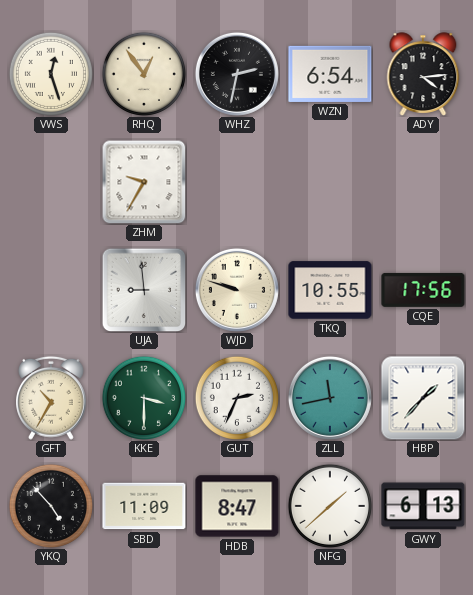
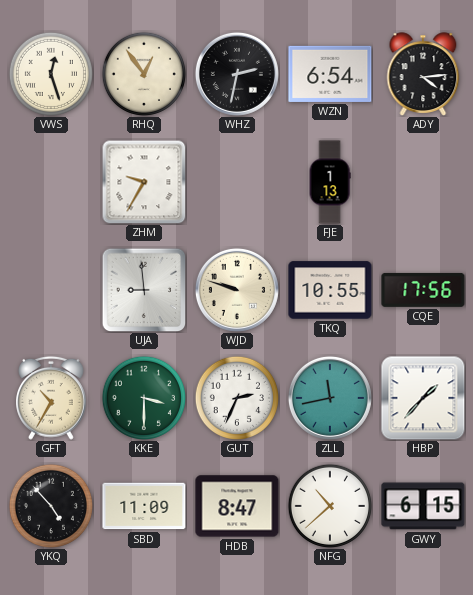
FJE: none -> 1:13
NFG: 1:38 -> 10:38
GWY: 6:13 -> 6:15
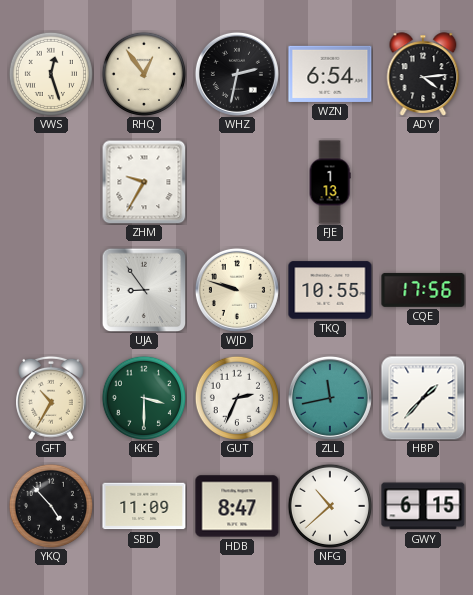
UJA: 8:59 -> 8:54
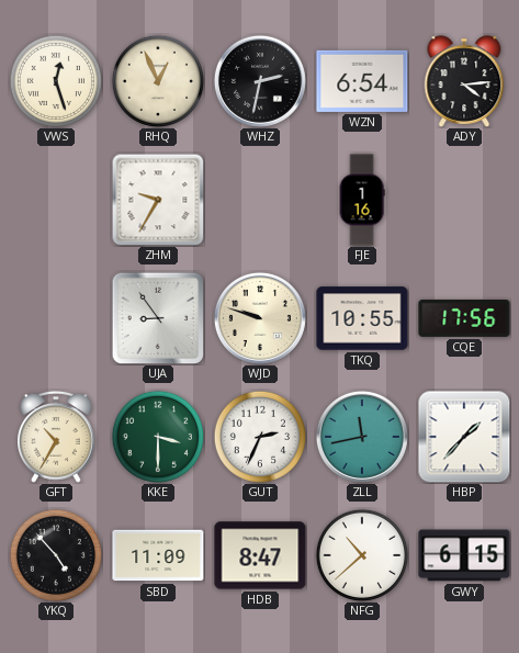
RHQ: 12:54 -> 12:56
FJE: 1:13 -> 1:16
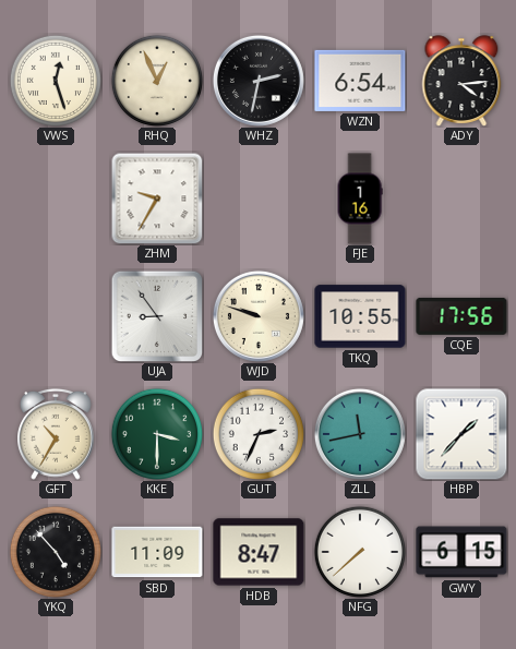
NFG: 10:38 -> 7:38
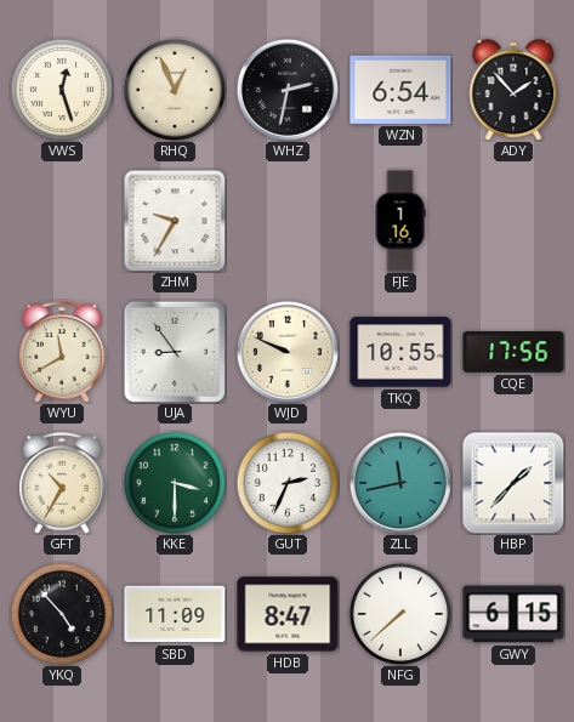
ADY: 4:14 -> 1:53
WYU: none -> 11:40
WJD: 9:48 -> 9:49
